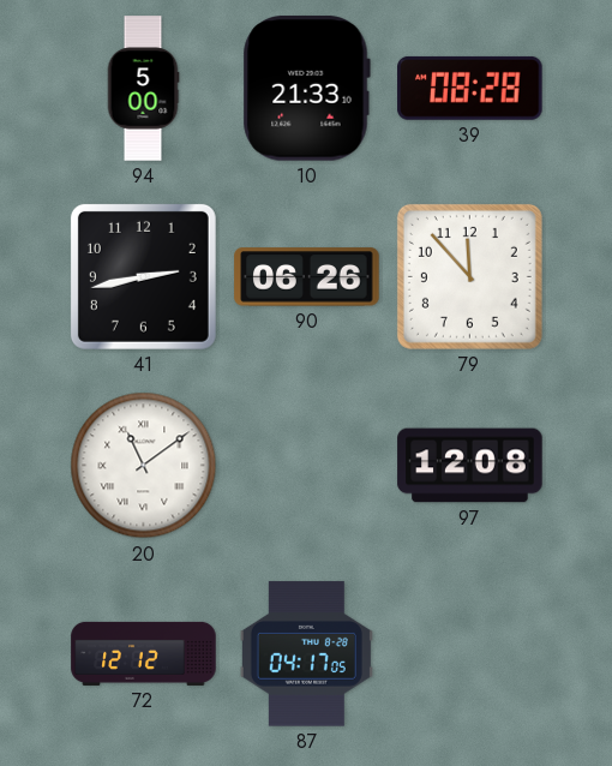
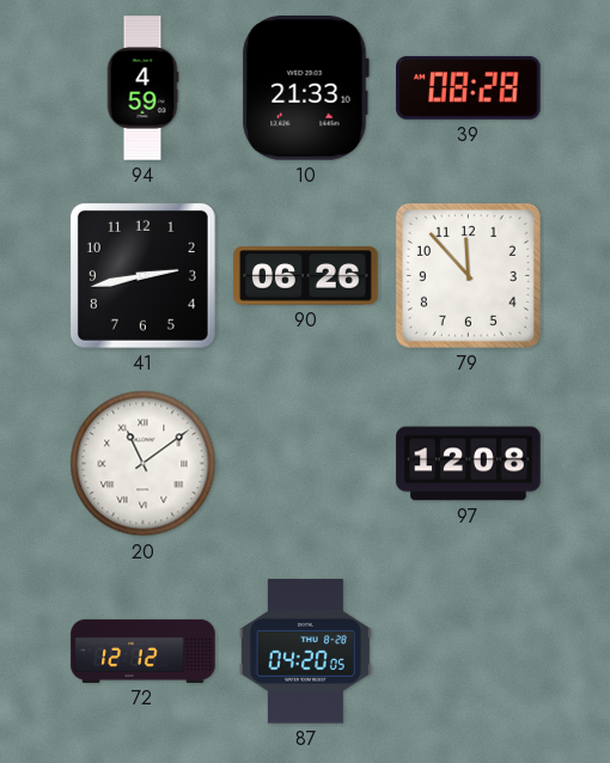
94: 5:00 -> 4:59
87: 04:17 -> 04:20
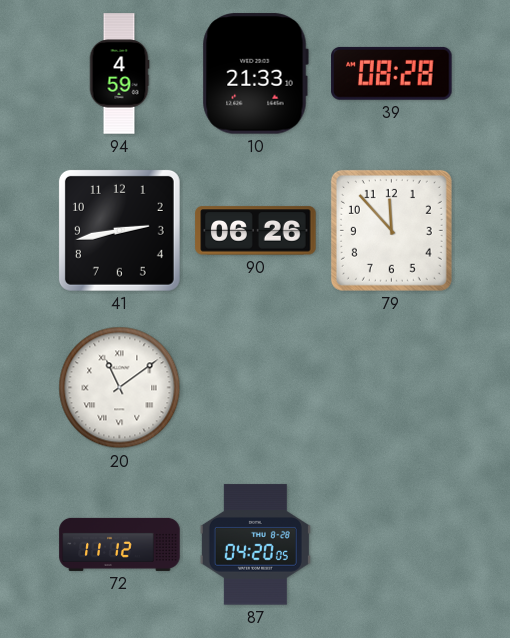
97: 12:08 -> none
72: 12:12 -> 11:12
